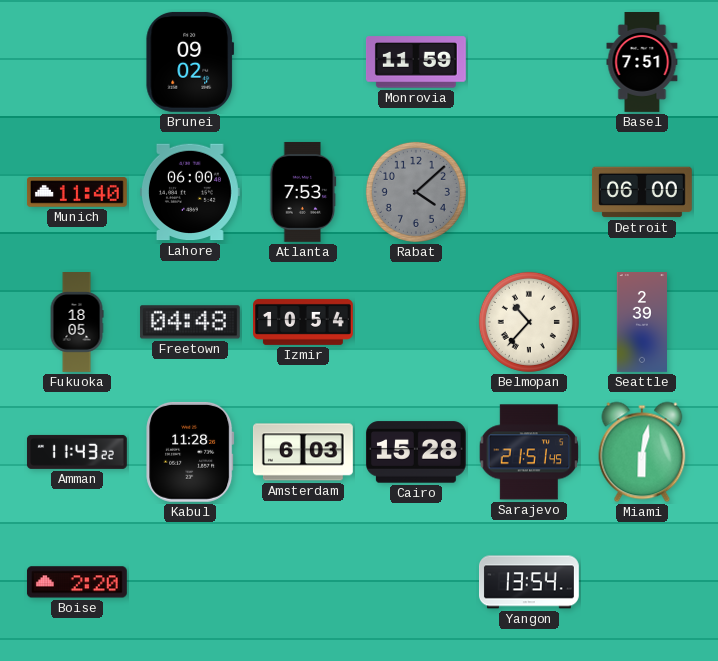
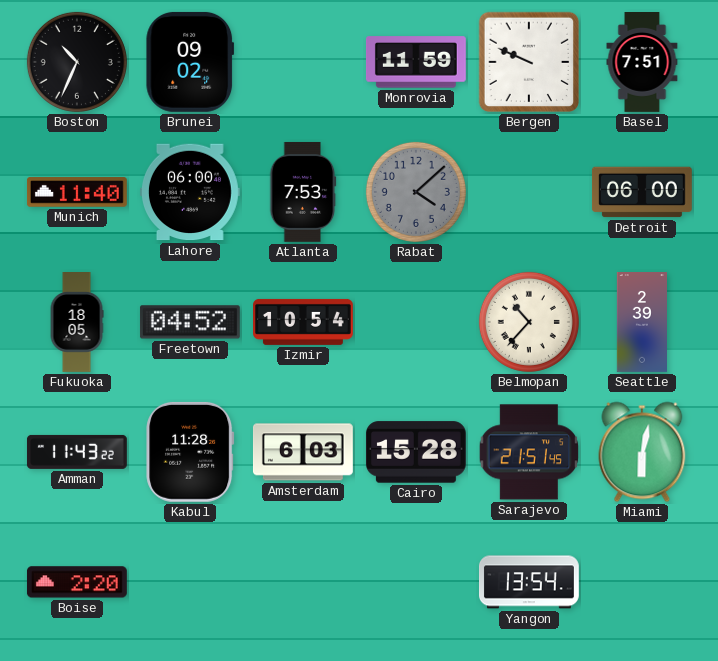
Boston: none -> 10:34
Bergen: none -> 9:49
Freetown: 04:48 -> 04:52
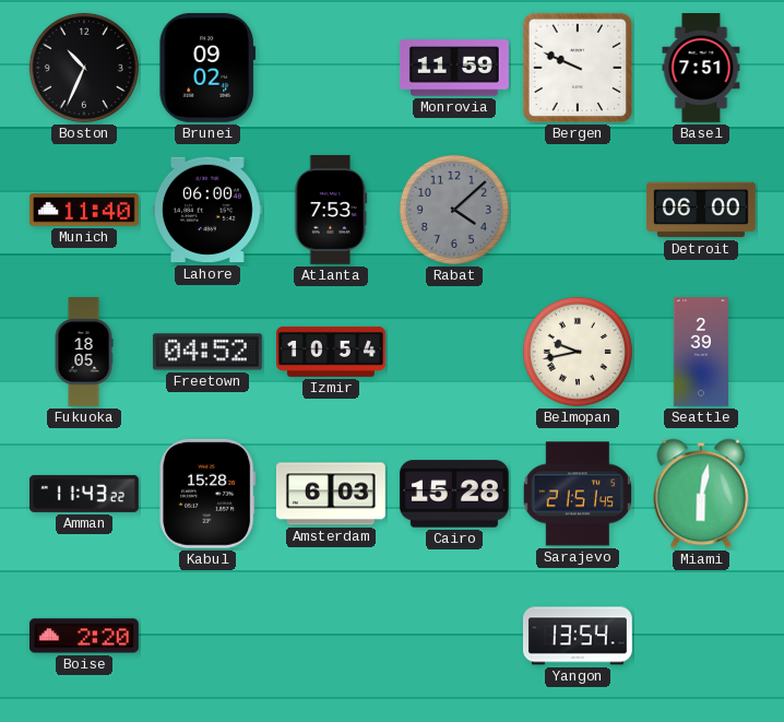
Belmopan: 10:37 -> 9:43
Kabul: 11:28 -> 15:28
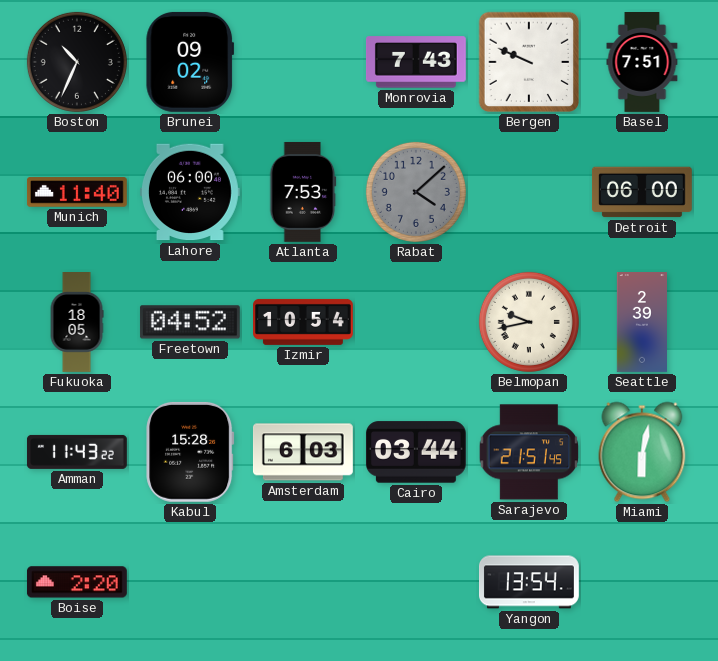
Monrovia: 11:59 -> 7:43
Cairo: 15:28 -> 03:44
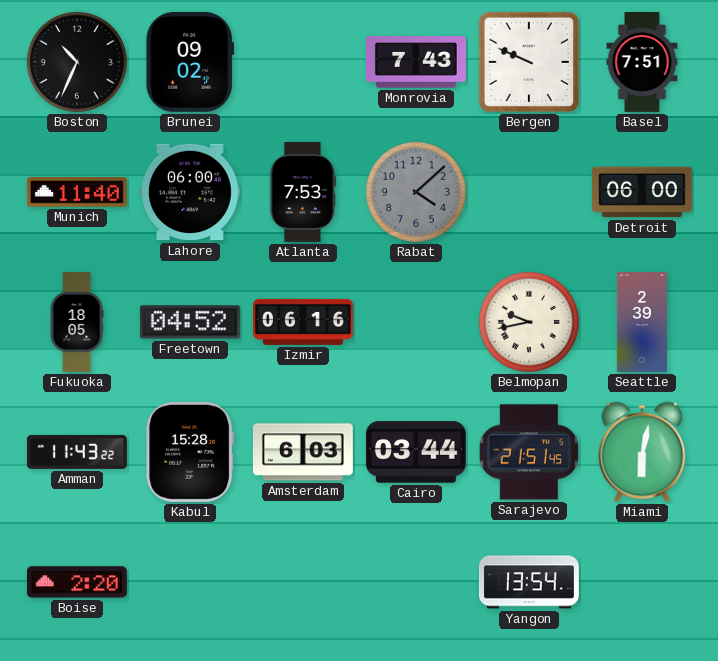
Izmir: 10:54 -> 06:16
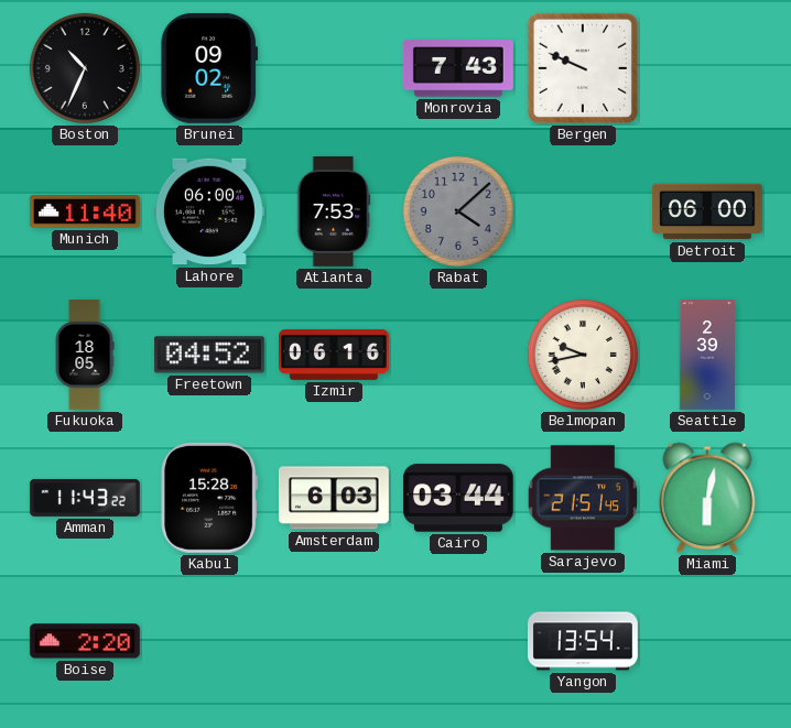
Basel: 7:51 -> none
